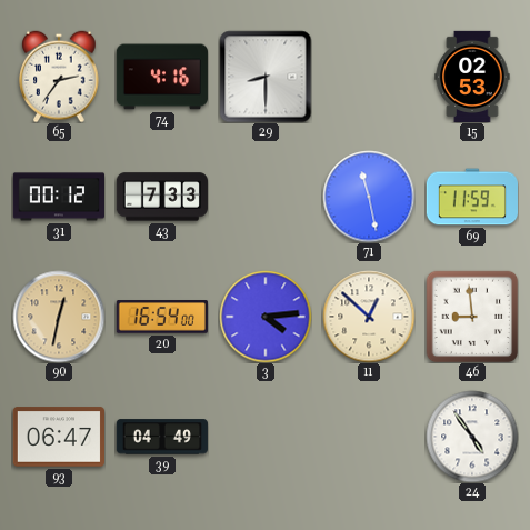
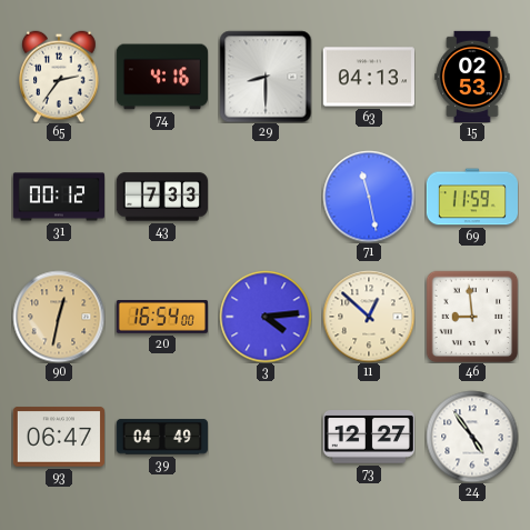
63: none -> 04:13
73: none -> 12:27
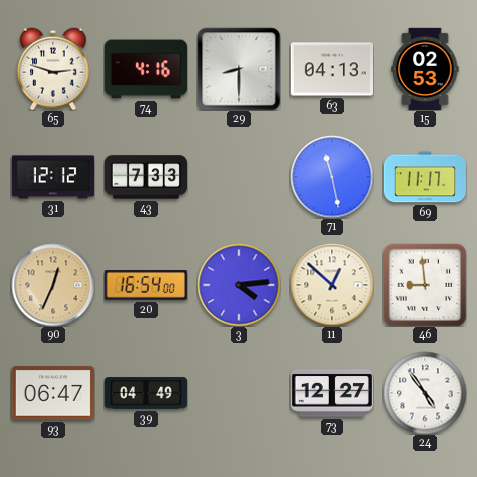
65: 2:36 -> 2:48
31: 00:12 -> 12:12
69: 11:59 -> 11:17
90: 12:32 -> 12:34
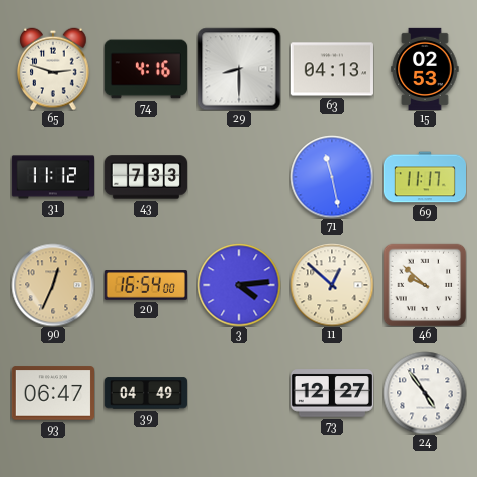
31: 12:12 -> 11:12
46: 8:59 -> 9:52
